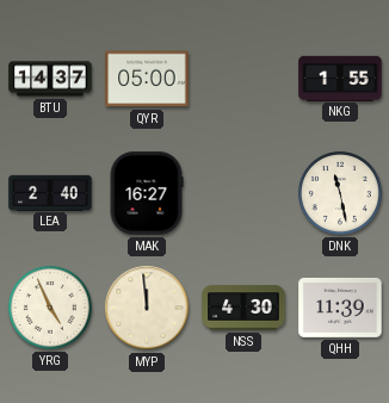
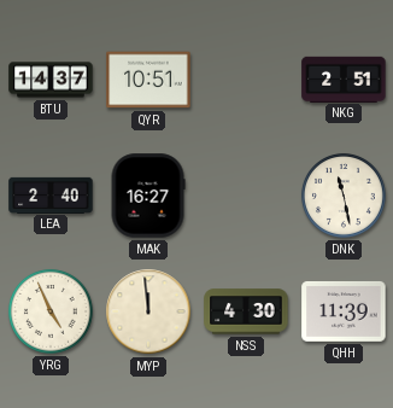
QYR: 05:00 -> 10:51
NKG: 1:55 -> 2:51
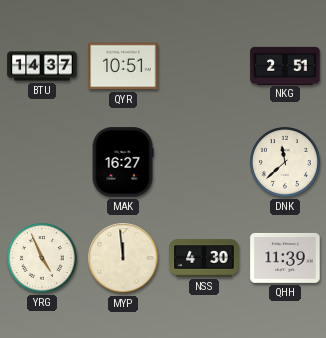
LEA: 2:40 -> none
DNK: 11:28 -> 11:38
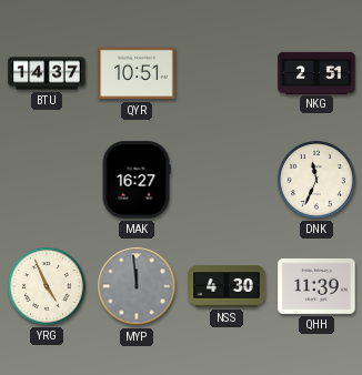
DNK: 11:38 -> 11:34
MYP dial: cream -> grey
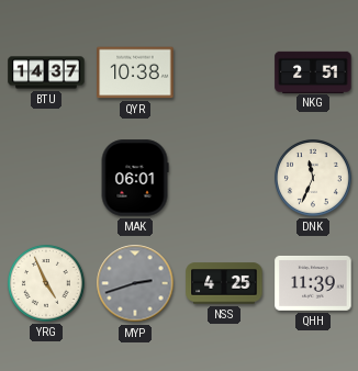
QYR: 10:51 -> 10:38
MAK: 16:27 -> 06:01
MYP: 11:59 -> 2:42
NSS: 4:30 -> 4:25
